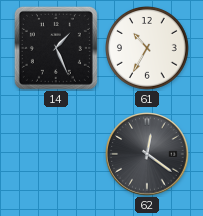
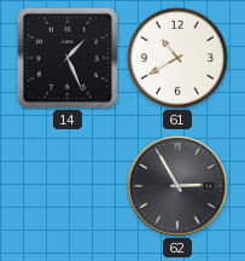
61: 10:35 -> 10:40
62: 12:21 -> 2:55
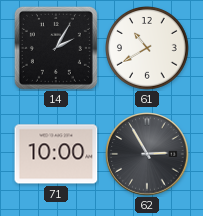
14: 1:26 -> 2:05
71: none -> 10:00
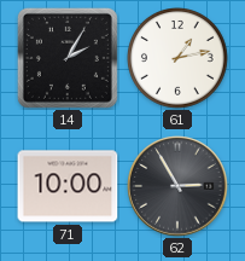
61: 10:40 -> 1:13
